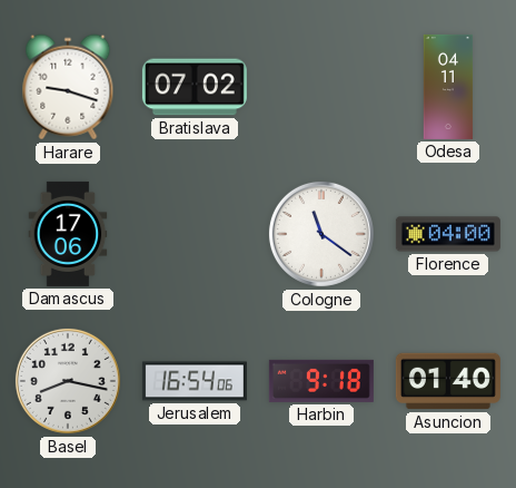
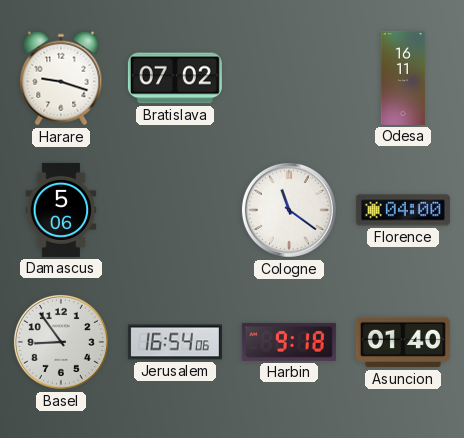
Odesa: 04:11 -> 16:11
Damascus: 17:06 -> 5:06
Basel: 8:17 -> 8:54
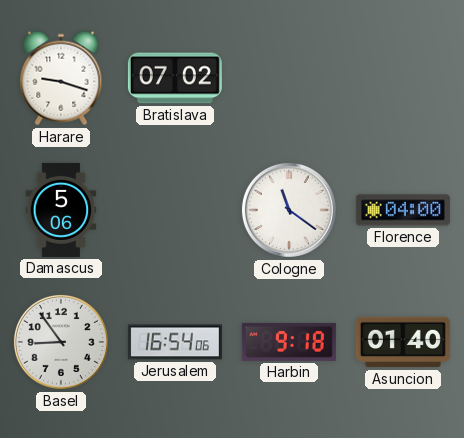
Odesa: 16:11 -> none
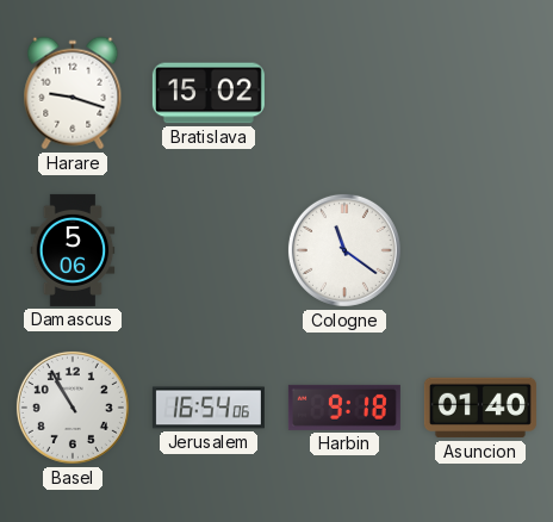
Bratislava: 07:02 -> 15:02
Florence: 04:00 -> none
Basel: 8:54 -> 10:55
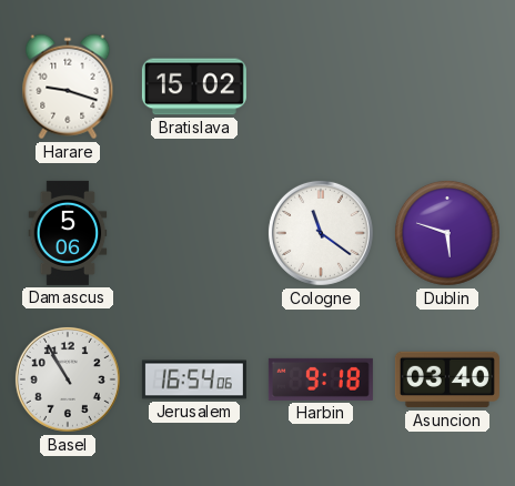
Dublin: none -> 5:48
Asuncion: 01:40 -> 03:40
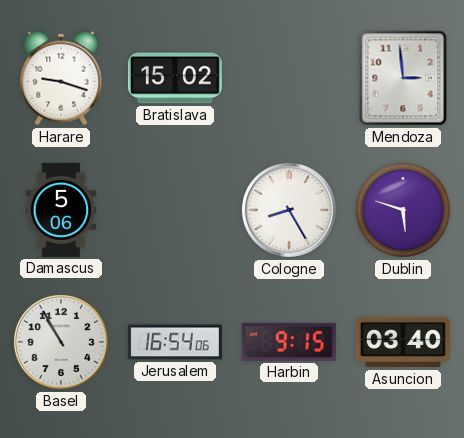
Mendoza: none -> 2:59
Cologne: 11:21 -> 8:25
Harbin: 9:18 -> 9:15
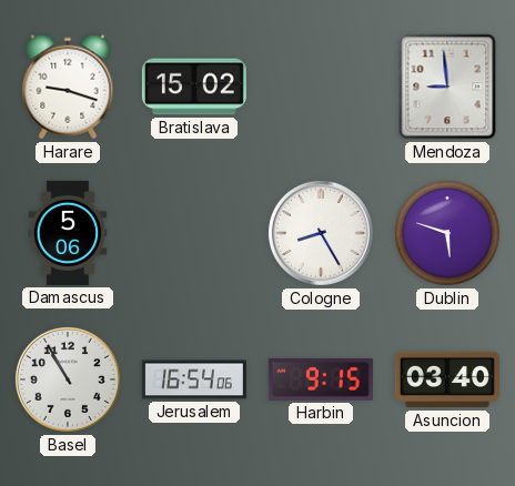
Mendoza: 2:59 -> 8:59
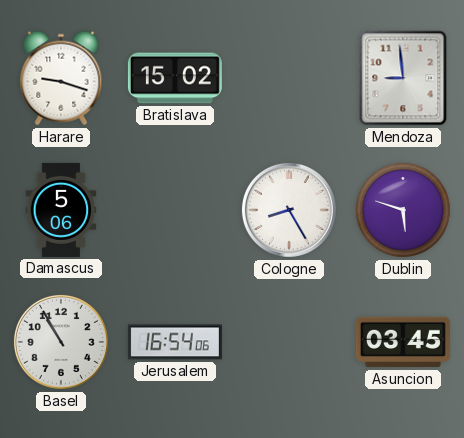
Harbin: 9:15 -> none
Asuncion: 03:40 -> 03:45
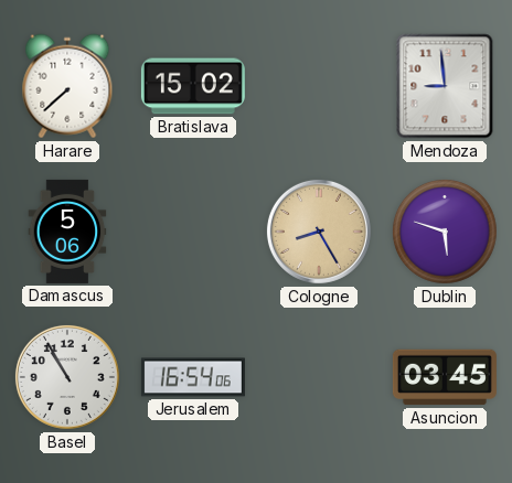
Harare: 9:18 -> 7:38
Cologne dial: white -> champagne
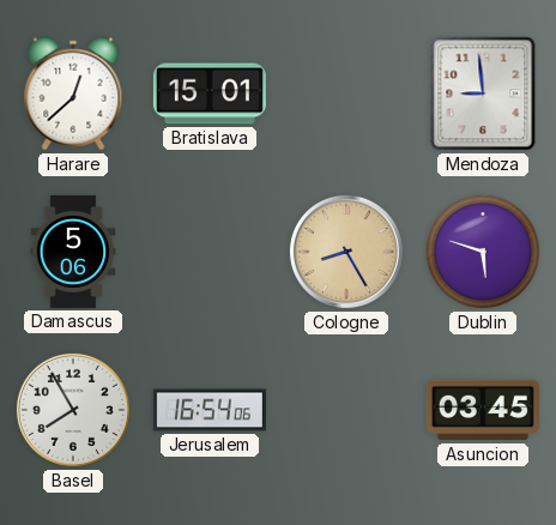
Harare: 7:38 -> 12:38
Bratislava: 15:02 -> 15:01
Basel: 10:55 -> 7:55
